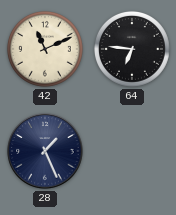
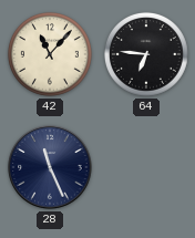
42: 11:11 -> 11:07
28: 1:26 -> 11:26
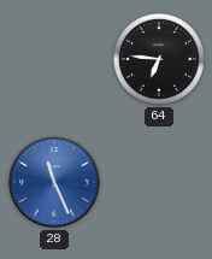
42: 11:07 -> none
28 dial: navy -> blue
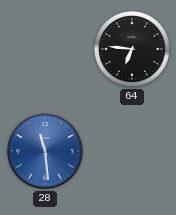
28: 11:26 -> 11:29
